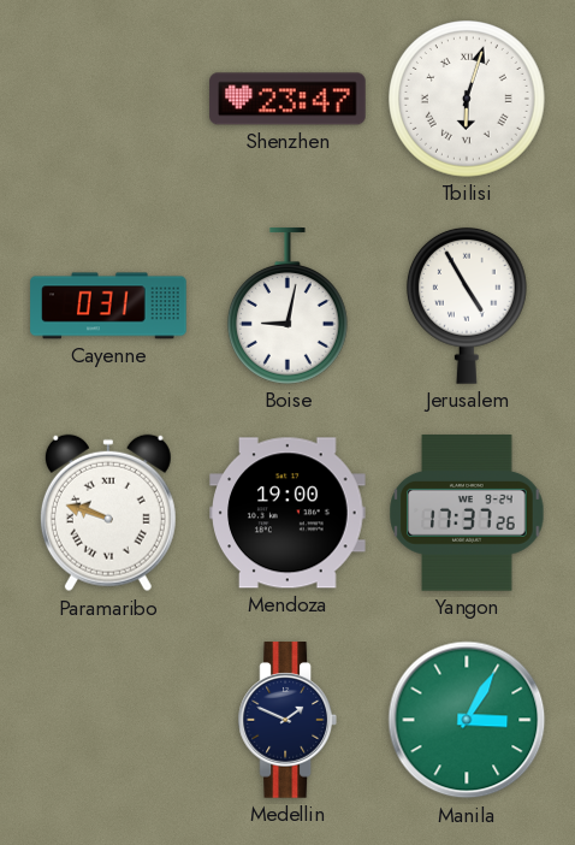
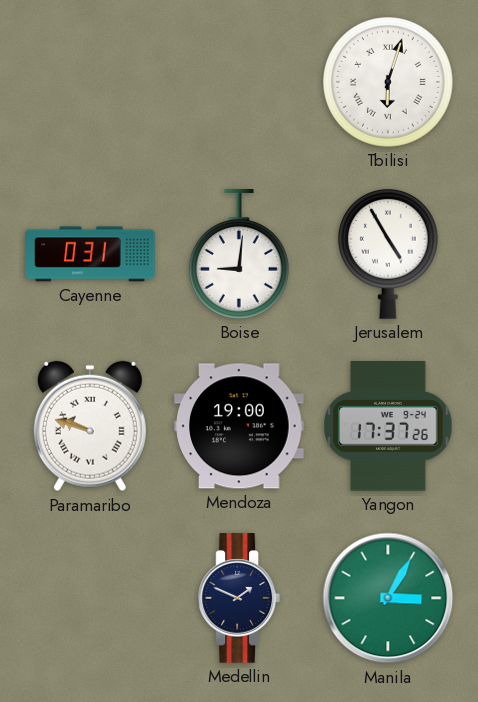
Shenzhen: 23:47 -> none
Boise: 9:02 -> 9:01
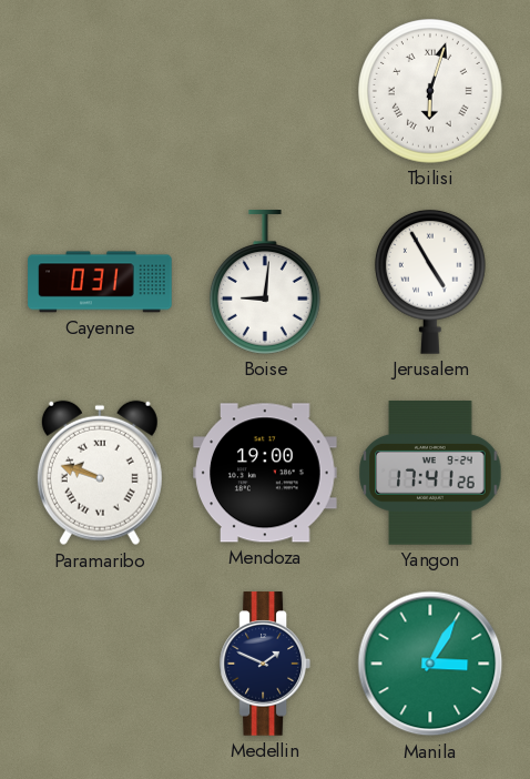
Yangon: 17:37 -> 17:41
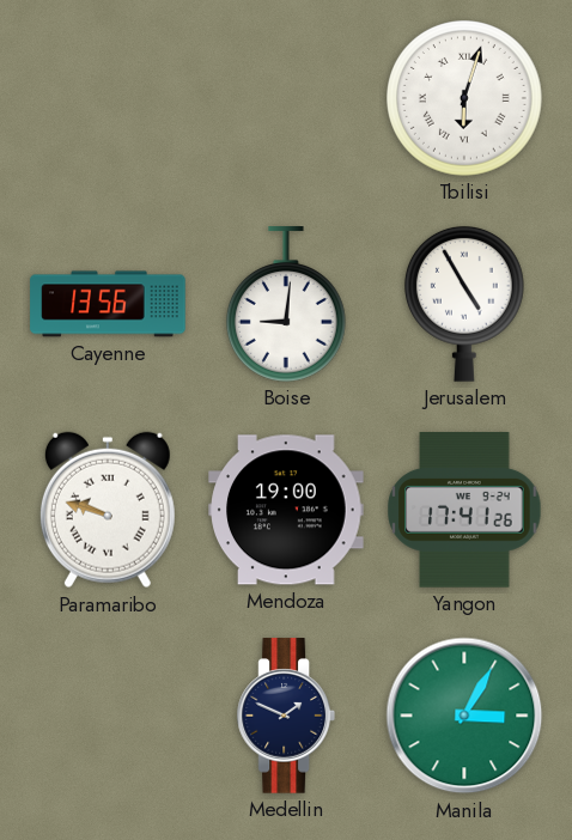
Cayenne: 0:31 -> 13:56
